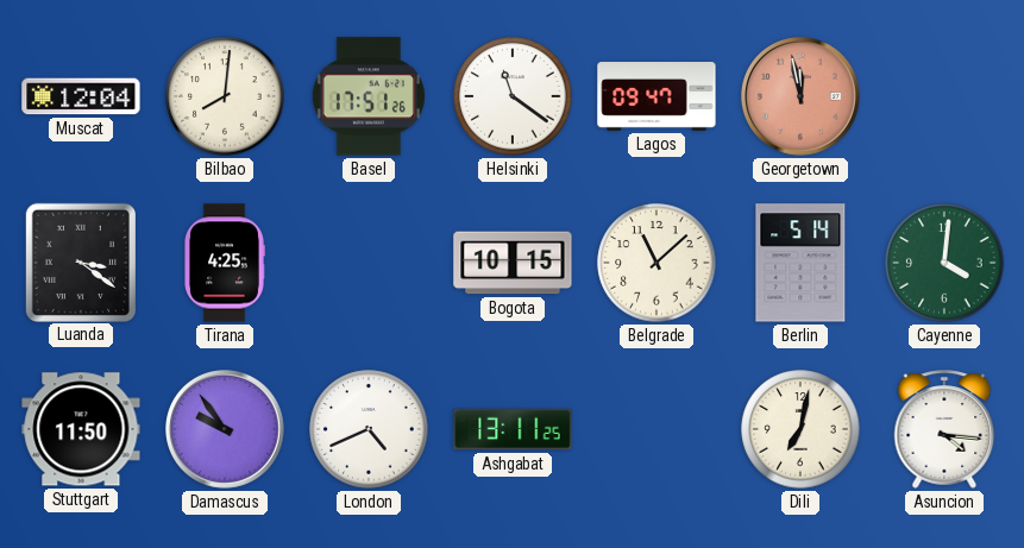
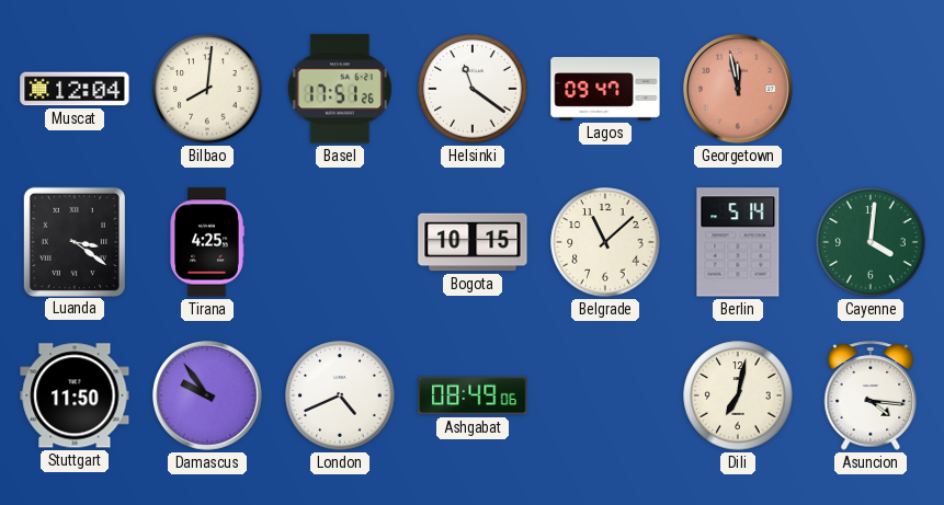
Ashgabat: 13:11 -> 08:49
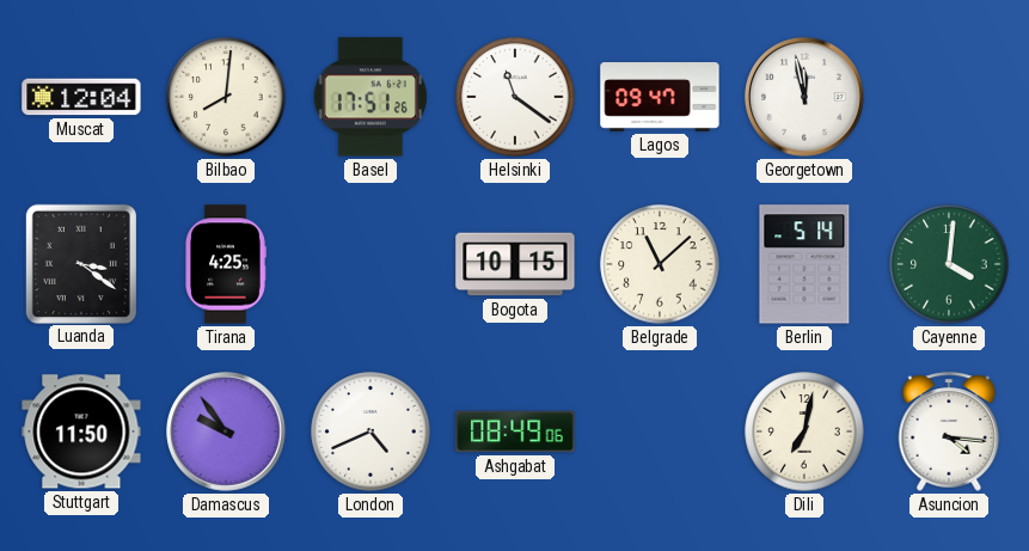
Georgetown dial: salmon -> white
